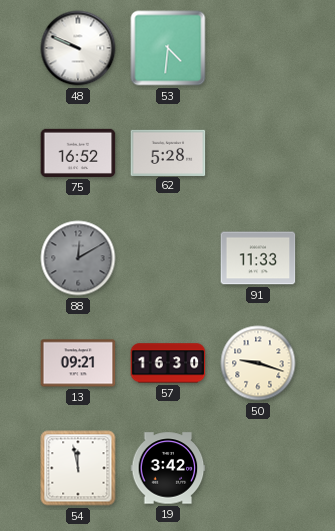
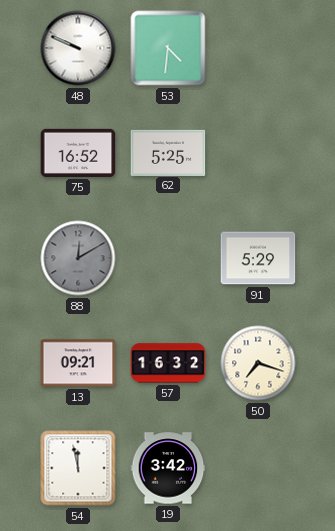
62: 5:28 -> 5:25
91: 11:33 -> 5:29
57: 16:30 -> 16:32
50: 9:18 -> 7:18
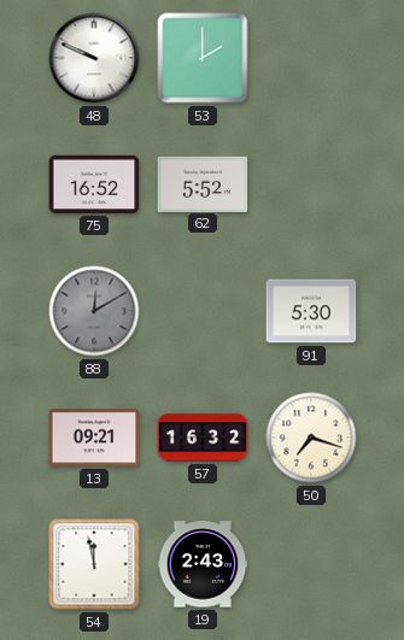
53: 4:31 -> 2:00
62: 5:25 -> 5:52
91: 5:29 -> 5:30
19: 3:42 -> 2:43
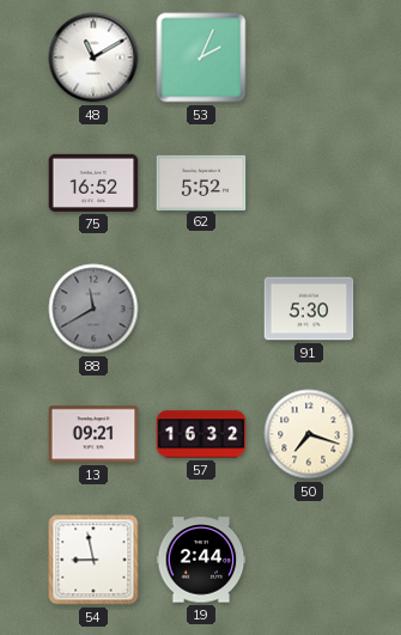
48: 9:49 -> 11:10
53: 2:00 -> 2:04
88: 12:10 -> 11:40
54: 11:58 -> 8:58
19: 2:43 -> 2:44
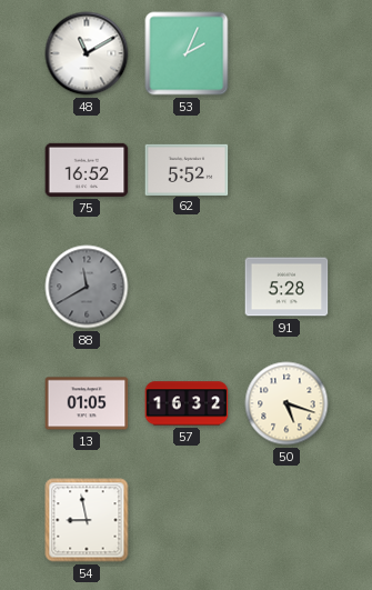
91: 5:30 -> 5:28
13: 09:21 -> 01:05
50: 7:18 -> 5:18
19: 2:44 -> none
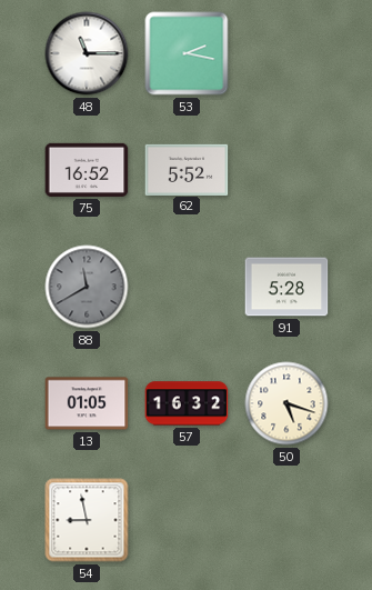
48: 11:10 -> 11:15
53: 2:04 -> 2:17
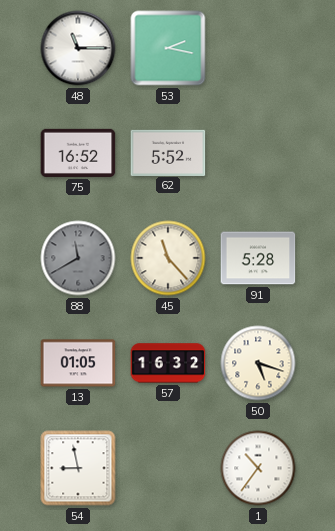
45: none -> 11:23
1: none -> 10:36
